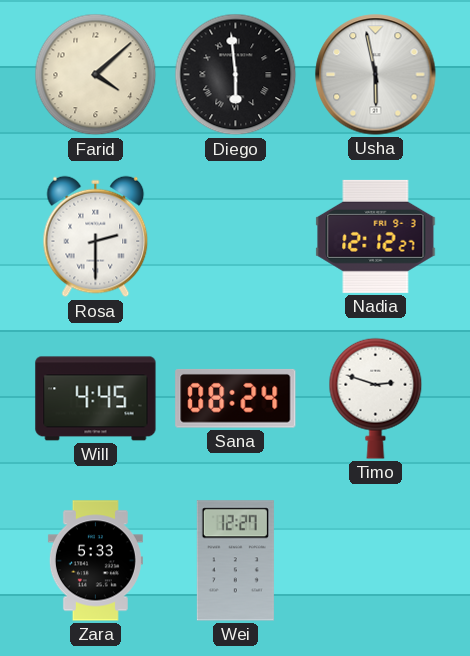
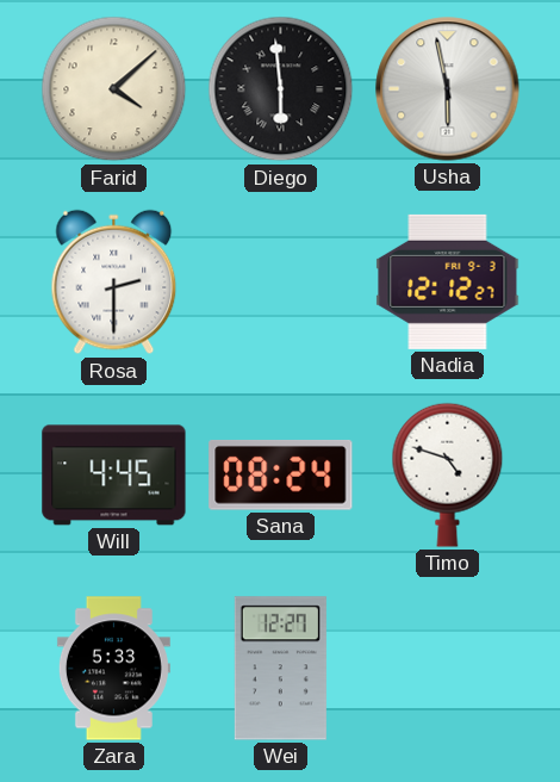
Timo: 2:48 -> 4:48
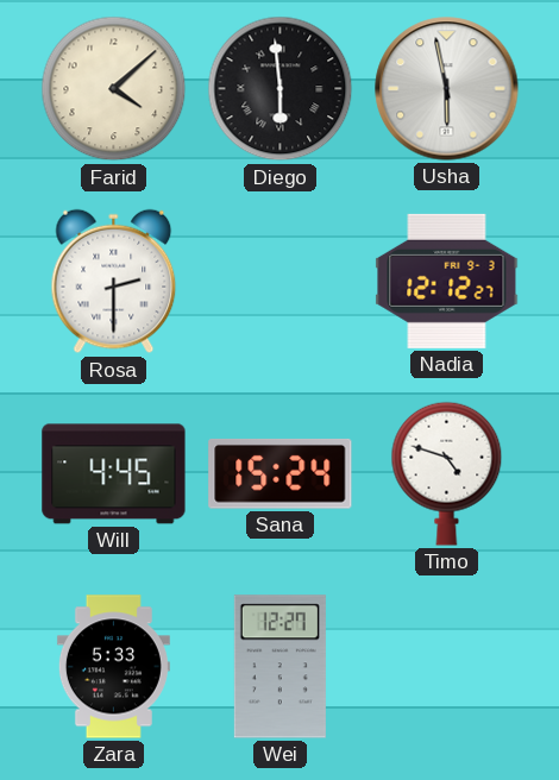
Sana: 08:24 -> 15:24
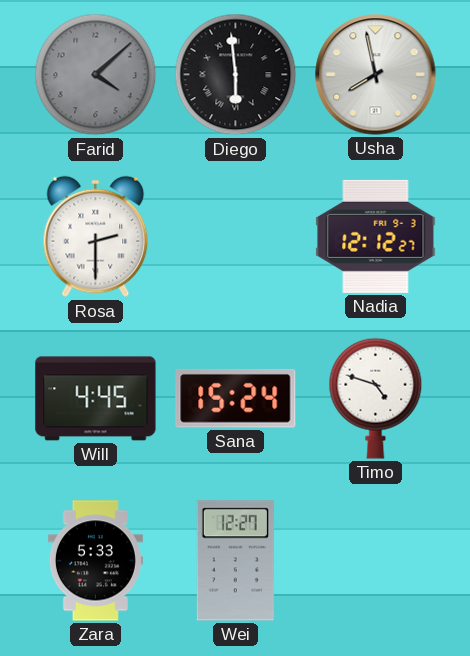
Farid dial: cream -> grey
Usha: 5:58 -> 7:58
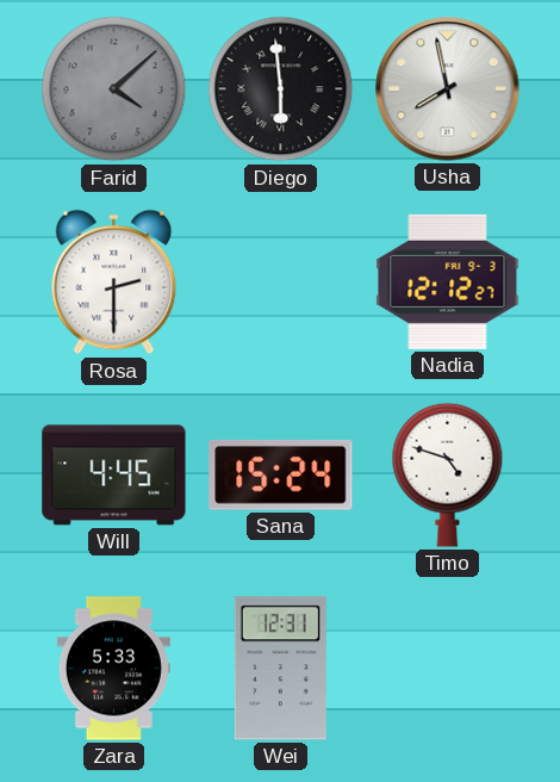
Wei: 12:27 -> 12:31
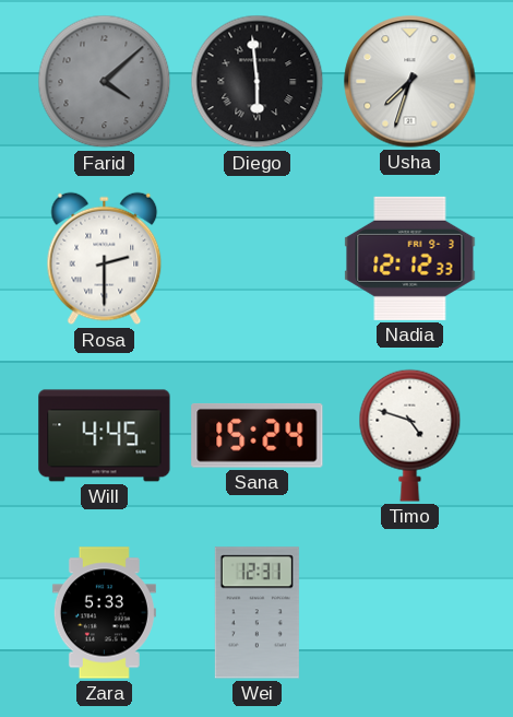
Usha: 7:58 -> 7:33
Nadia: 12:12:27 -> 12:12:33
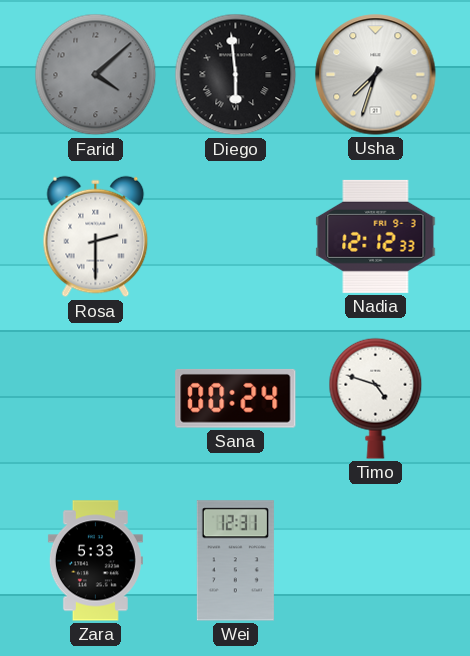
Will: 4:45 -> none
Sana: 15:24 -> 00:24
